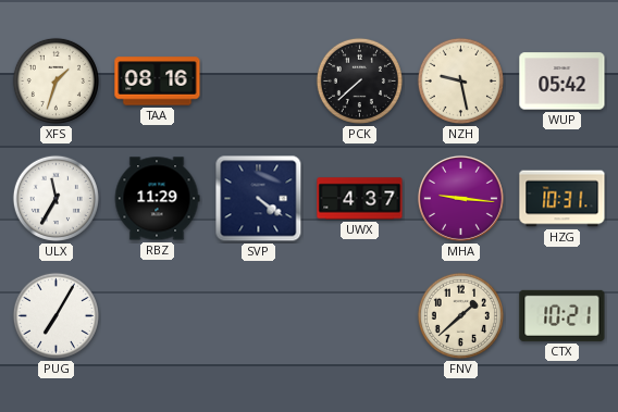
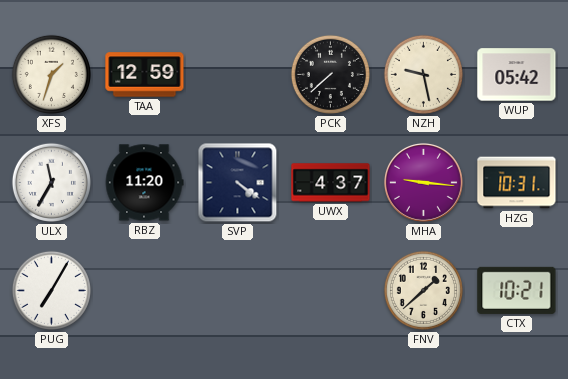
TAA: 08:16 -> 12:59
RBZ: 11:29 -> 11:20
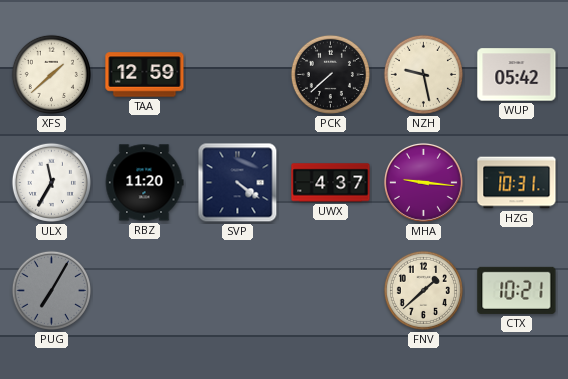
XFS: 1:33 -> 1:38
PUG dial: white -> grey
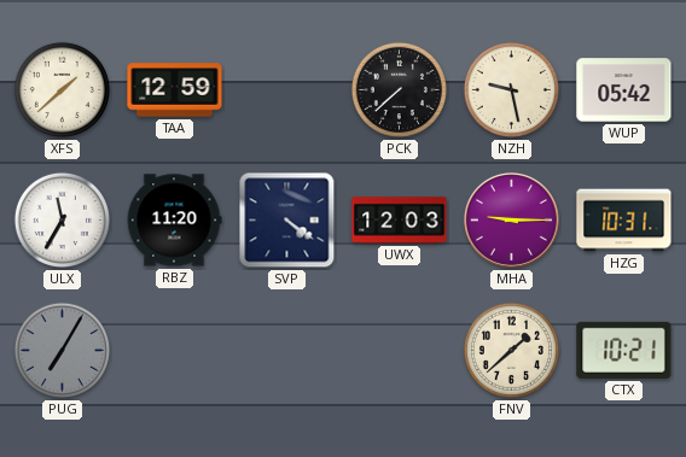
UWX: 4:37 -> 12:03
MHA: 9:16 -> 9:15
